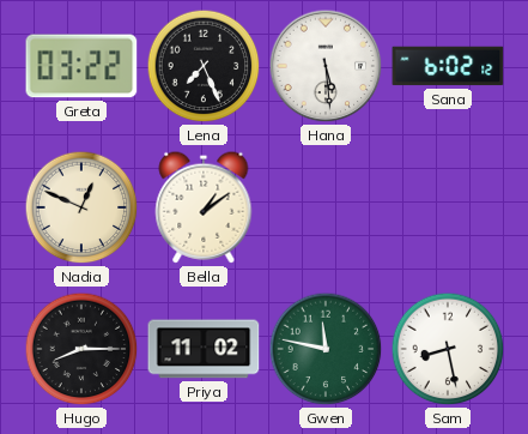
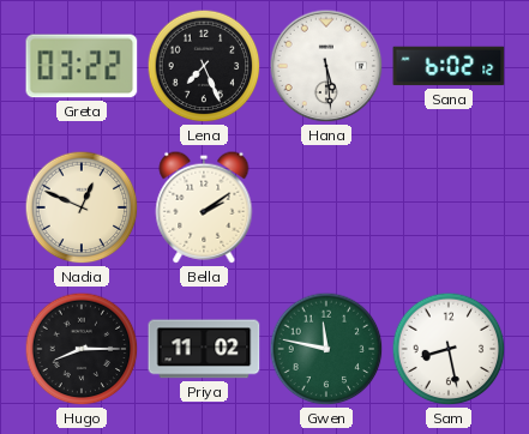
Bella: 1:09 -> 2:09
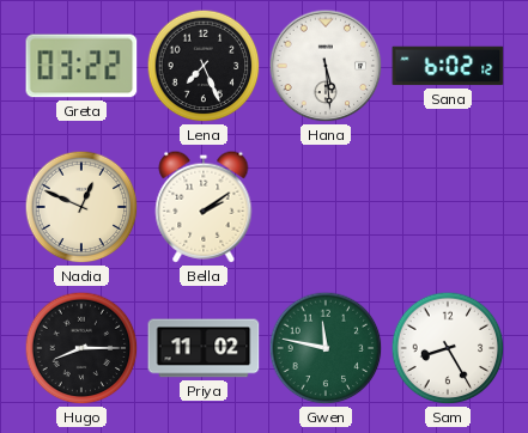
Sam: 8:28 -> 8:25
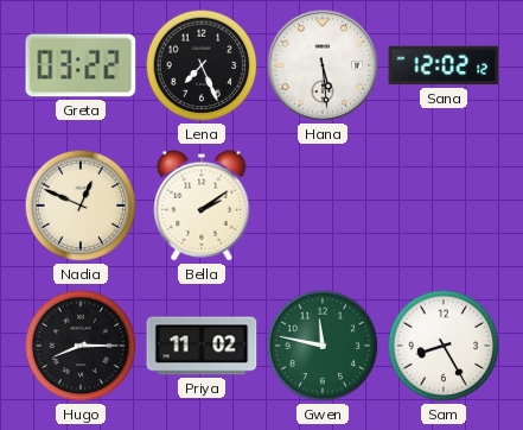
Sana: 6:02 -> 12:02
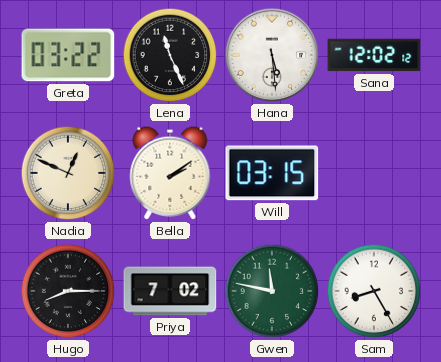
Lena: 7:26 -> 11:26
Will: none -> 03:15
Priya: 11:02 -> 7:02
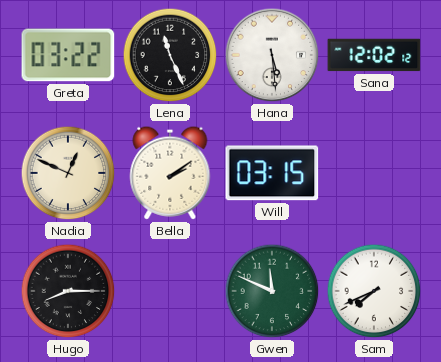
Priya: 7:02 -> none
Gwen: 11:47 -> 11:49
Sam: 8:25 -> 7:41
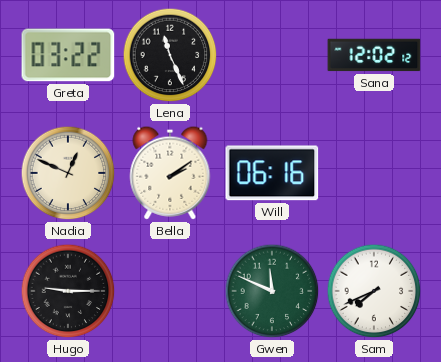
Hana: 5:29 -> none
Will: 03:15 -> 06:16
Hugo: 8:15 -> 9:15
